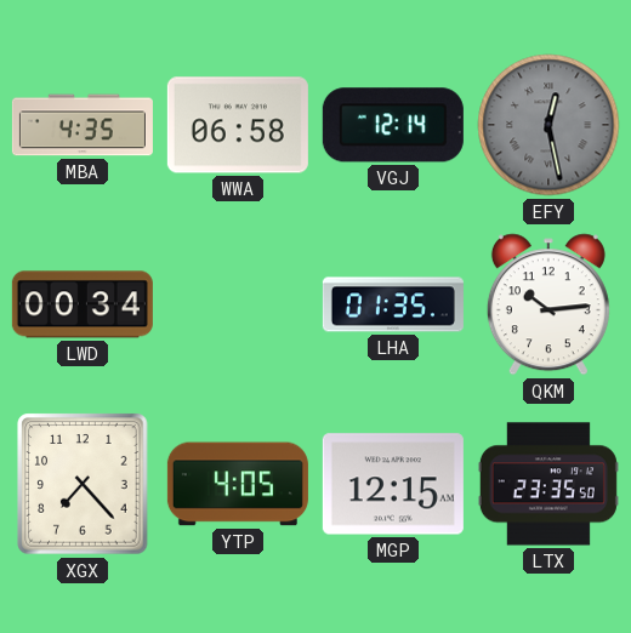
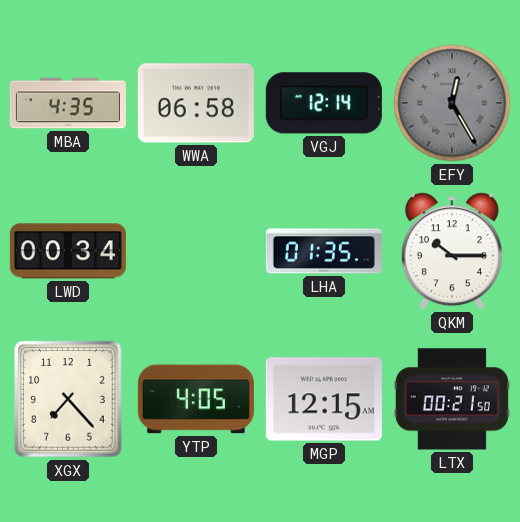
EFY: 12:28 -> 12:25
QKM: 10:14 -> 10:15
LTX: 23:35 -> 00:21
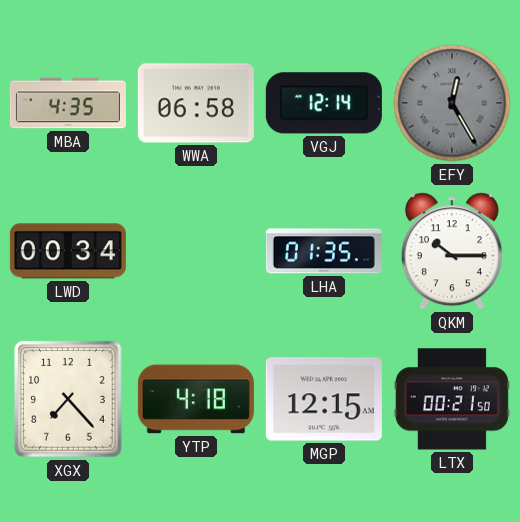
YTP: 4:05 -> 4:18
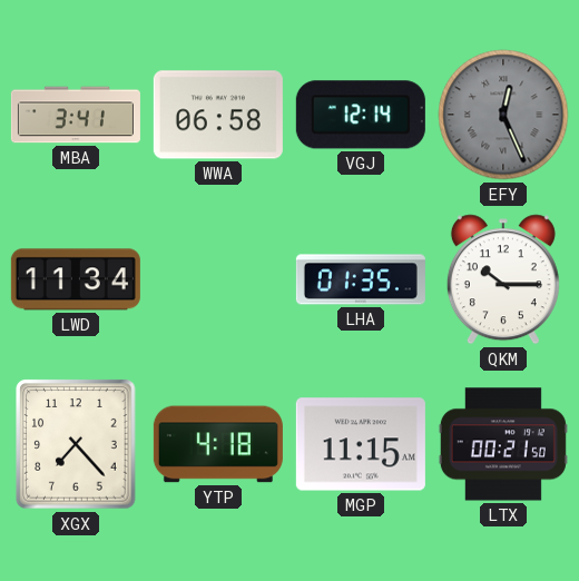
MBA: 4:35 -> 3:41
EFY: 12:25 -> 12:26
LWD: 00:34 -> 11:34
MGP: 12:15 -> 11:15
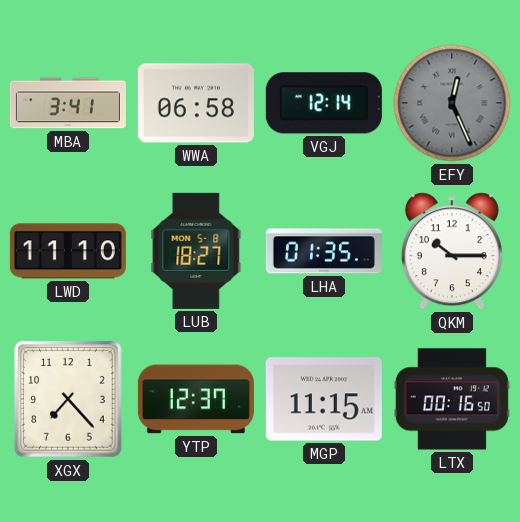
LWD: 11:34 -> 11:10
LUB: none -> 18:27
YTP: 4:18 -> 12:37
LTX: 00:21 -> 00:16
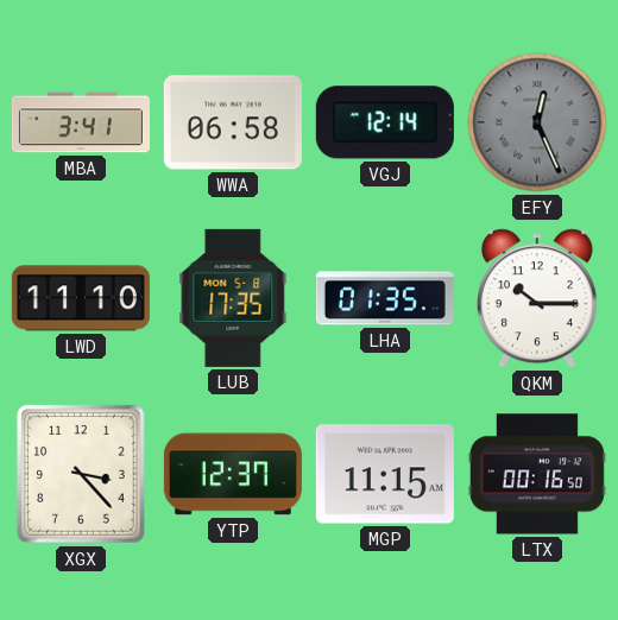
LUB: 18:27 -> 17:35
XGX: 7:23 -> 3:23
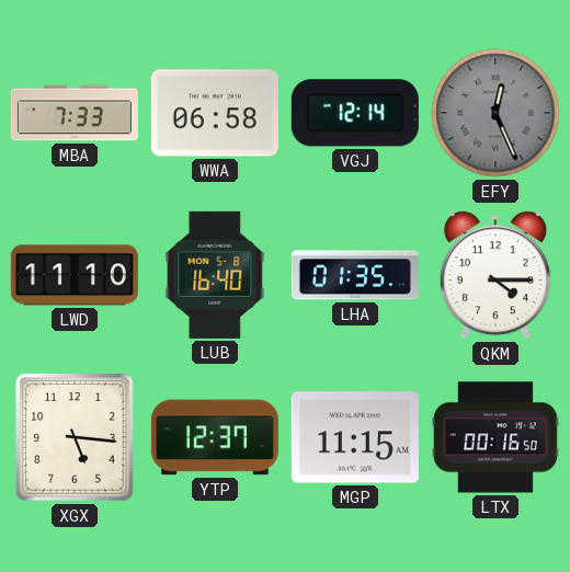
MBA: 3:41 -> 7:33
LUB: 17:35 -> 16:40
QKM: 10:15 -> 4:15
XGX: 3:23 -> 5:16
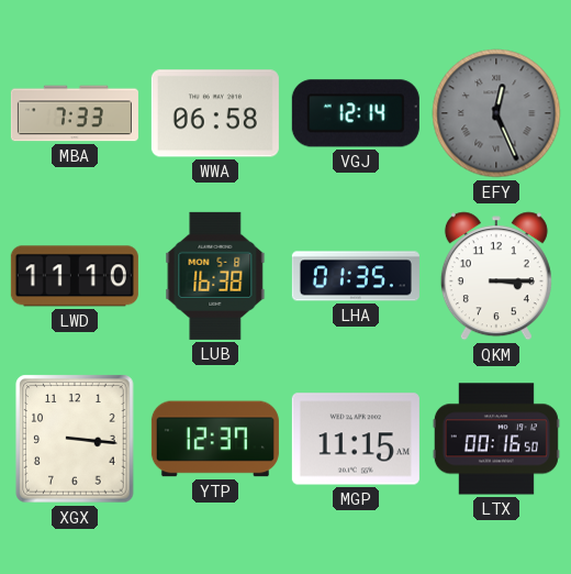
LUB: 16:40 -> 16:38
QKM: 4:15 -> 3:15
XGX: 5:16 -> 3:16
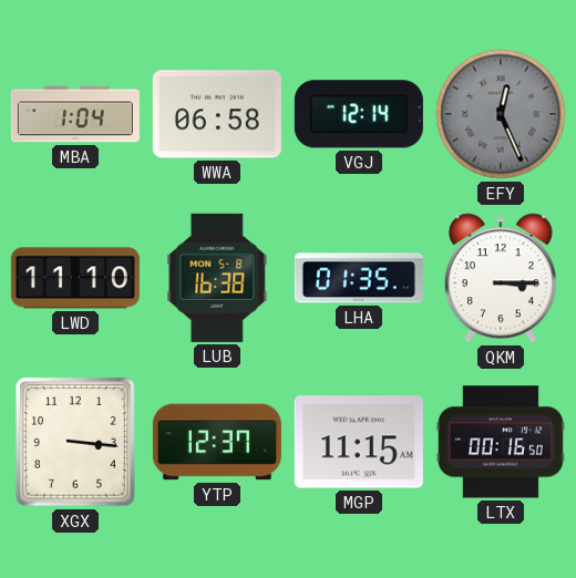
MBA: 7:33 -> 1:04
